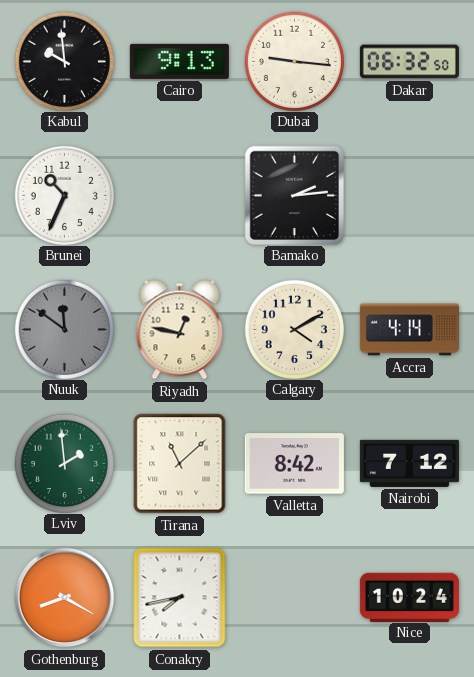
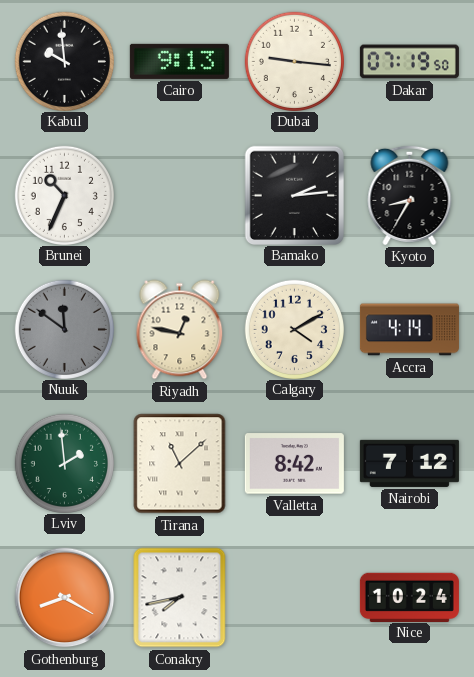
Dakar: 06:32 -> 07:19
Kyoto: none -> 8:35
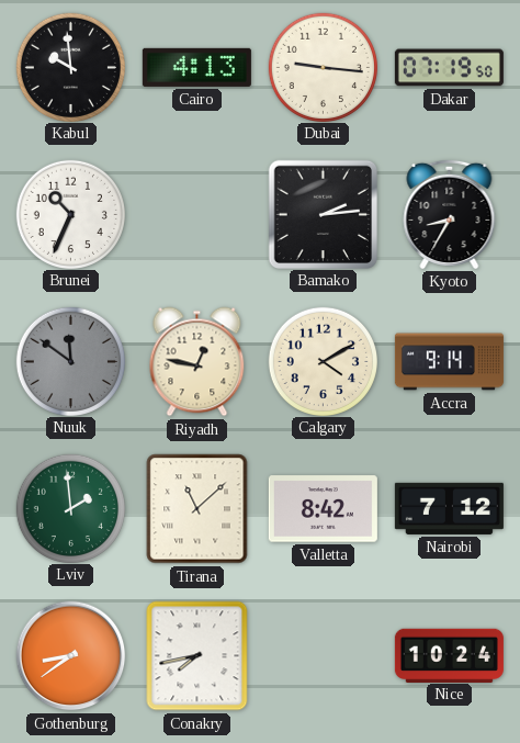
Cairo: 9:13 -> 4:13
Accra: 4:14 -> 9:14
Gothenburg: 8:20 -> 8:39
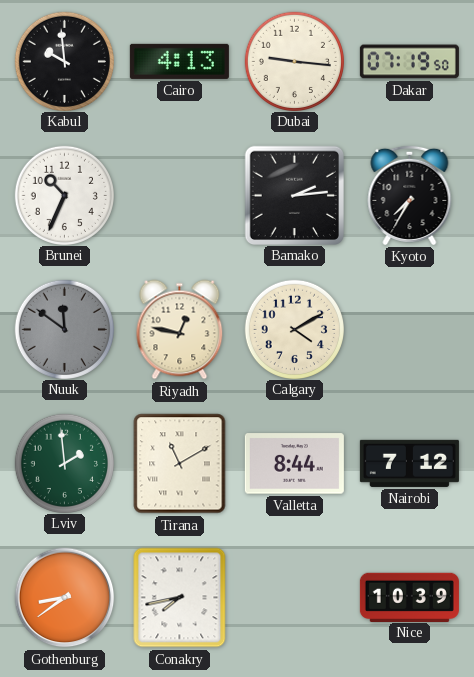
Kyoto: 8:35 -> 7:35
Accra: 9:14 -> none
Tirana: 11:08 -> 11:10
Valletta: 8:42 -> 8:44
Nice: 10:24 -> 10:39
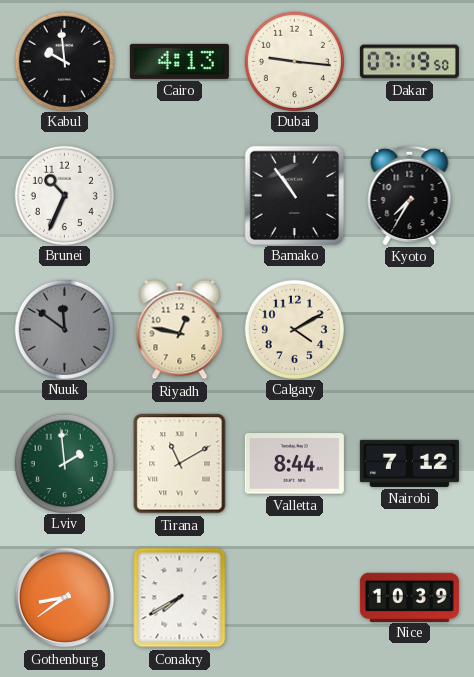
Bamako: 2:14 -> 10:54
Conakry: 7:43 -> 7:40
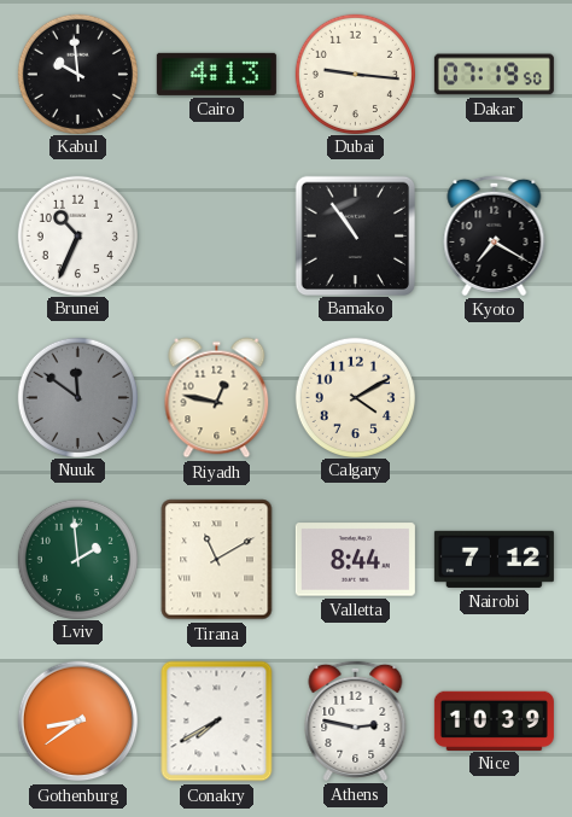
Kyoto: 7:35 -> 7:20
Athens: none -> 2:47
